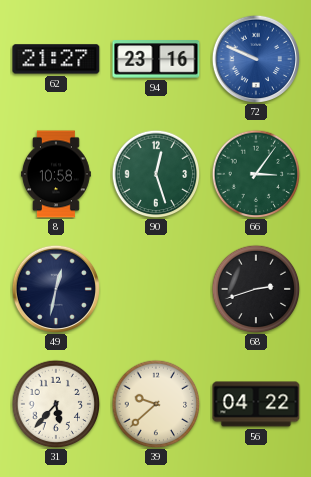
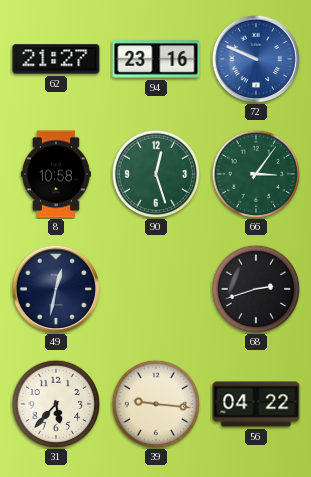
39: 9:38 -> 9:16
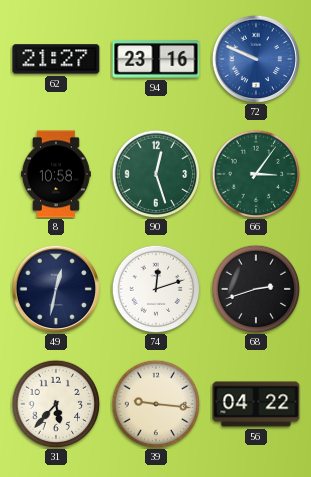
74: none -> 12:12
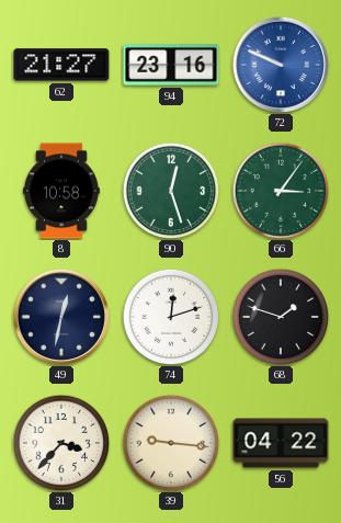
68: 2:42 -> 1:48
31: 5:37 -> 3:37
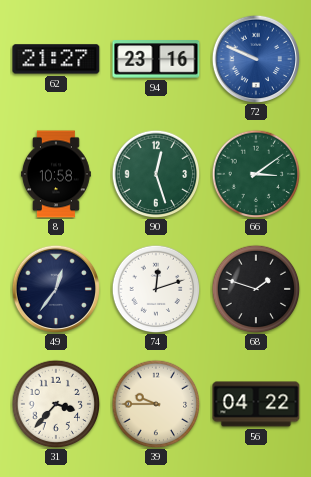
66: 3:06 -> 3:09
49: 12:32 -> 12:36
39: 9:16 -> 9:45
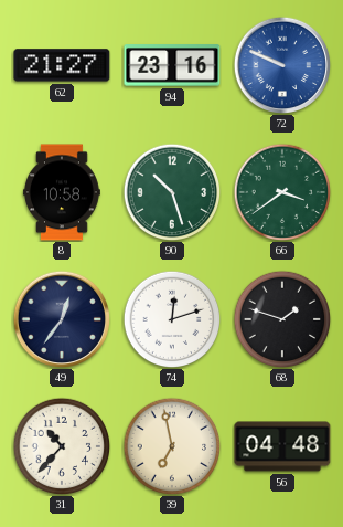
90: 12:27 -> 10:27
66: 3:09 -> 3:39
31: 3:37 -> 10:37
39: 9:45 -> 6:58
56: 04:22 -> 04:48
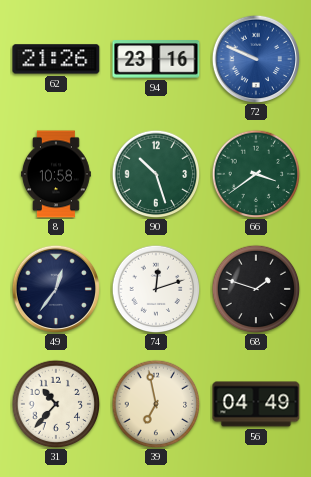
62: 21:27 -> 21:26
56: 04:48 -> 04:49
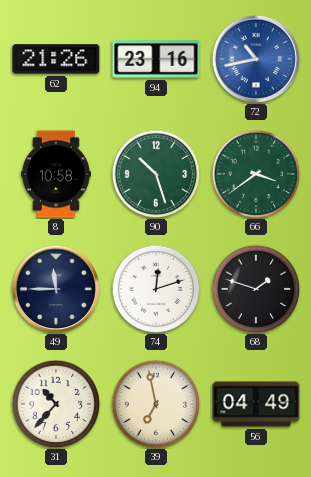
72: 9:49 -> 10:43
49: 12:36 -> 11:45
